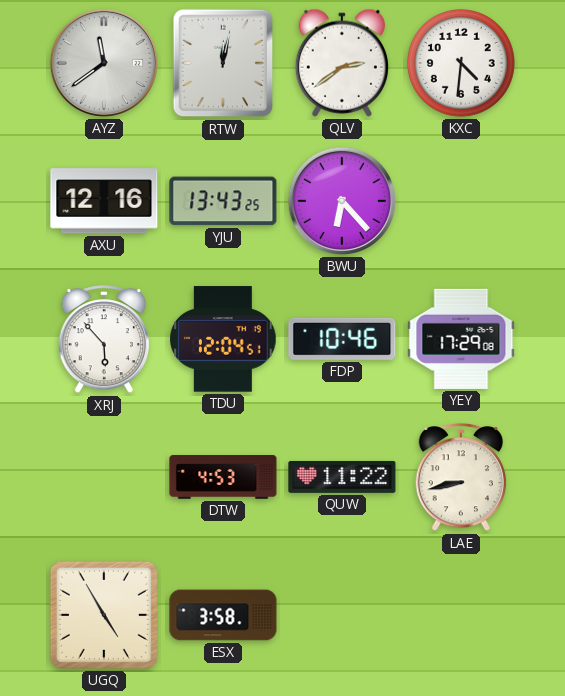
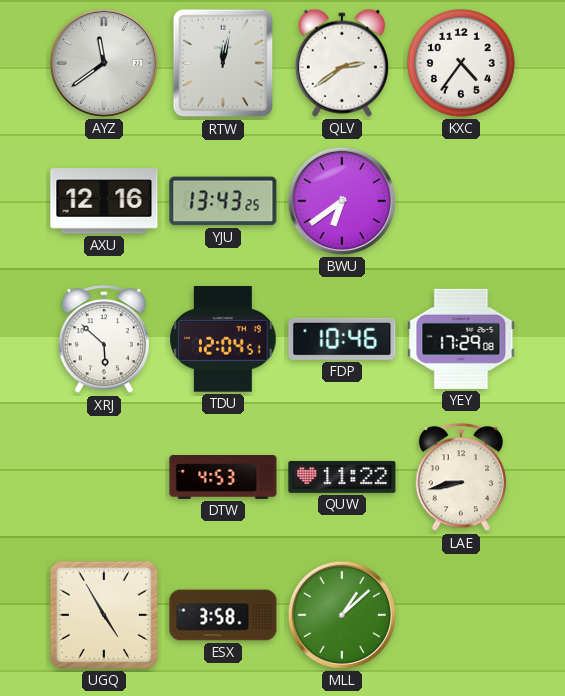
KXC: 4:31 -> 4:36
BWU: 6:23 -> 6:39
XRJ: 5:53 -> 5:52
MLL: none -> 1:08
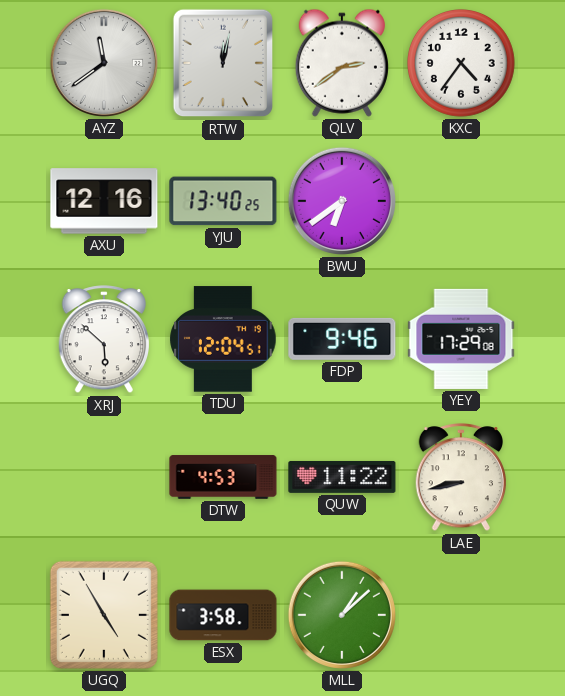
YJU: 13:43 -> 13:40
FDP: 10:46 -> 9:46
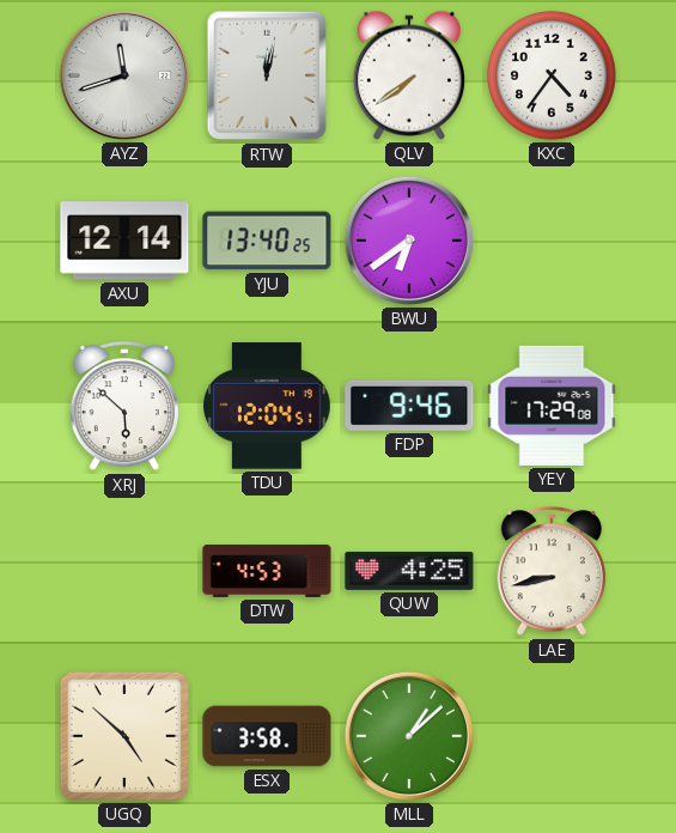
AYZ: 11:39 -> 11:42
QLV: 2:39 -> 7:39
AXU: 12:16 -> 12:14
QUW: 11:22 -> 4:25
UGQ: 4:55 -> 4:52
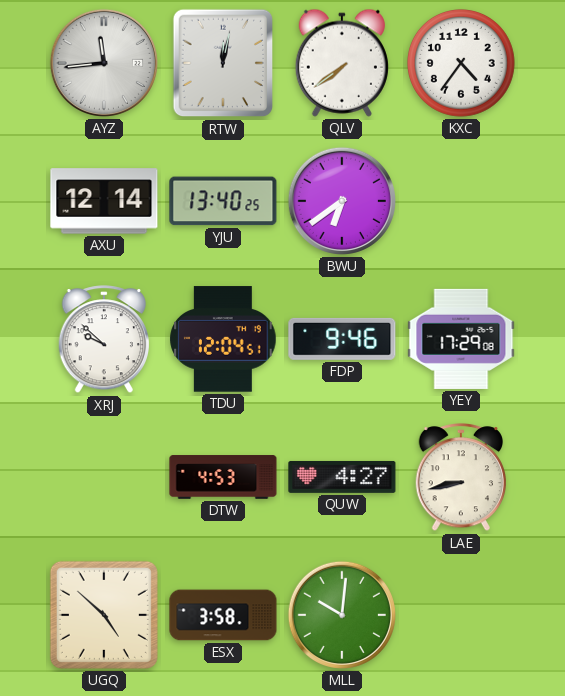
AYZ: 11:42 -> 11:44
XRJ: 5:52 -> 9:52
QUW: 4:25 -> 4:27
MLL: 1:08 -> 10:01
